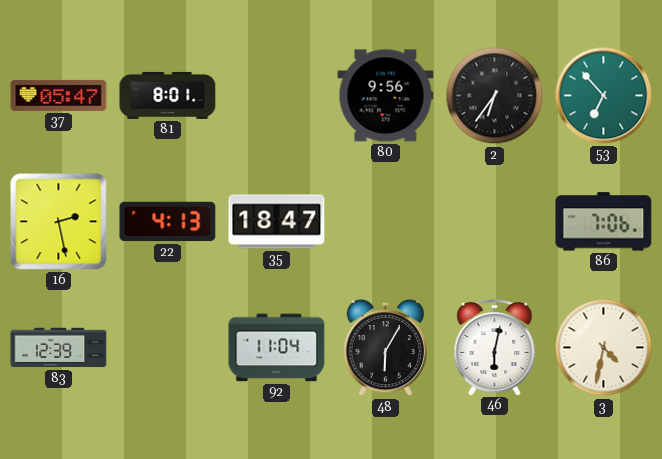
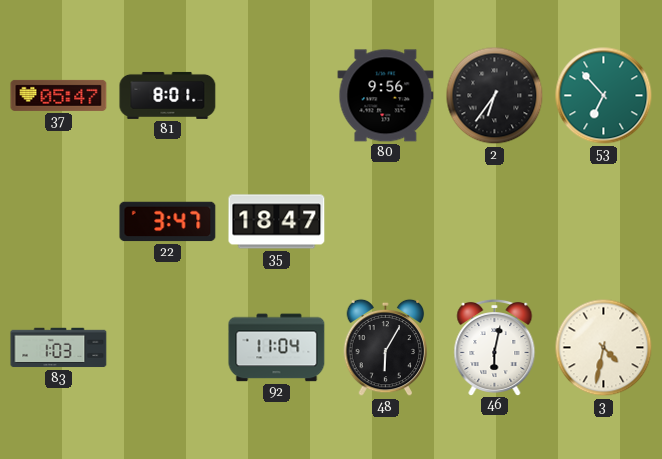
16: 2:28 -> none
22: 4:13 -> 3:47
86: 7:06 -> none
83: 12:39 -> 1:03
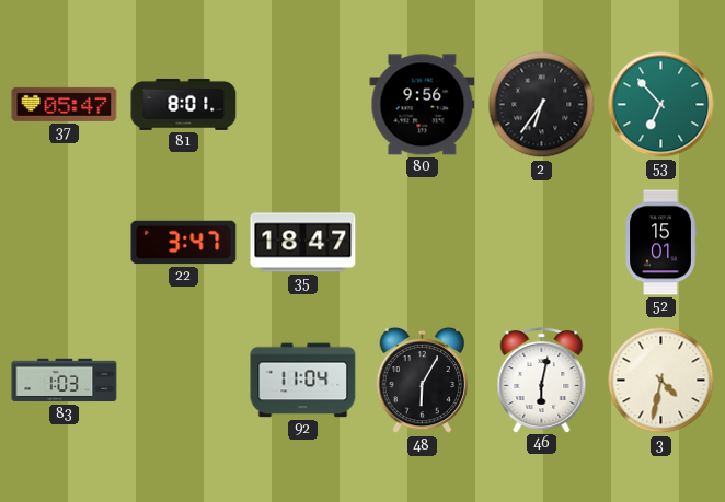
52: none -> 15:01
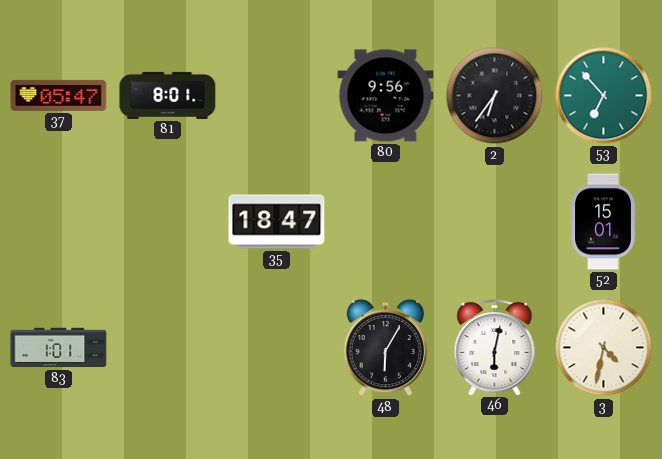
22: 3:47 -> none
83: 1:03 -> 1:01
92: 11:04 -> none
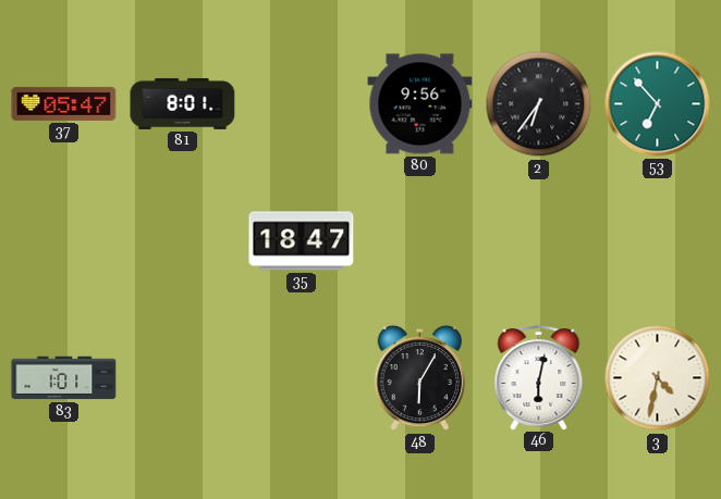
52: 15:01 -> none
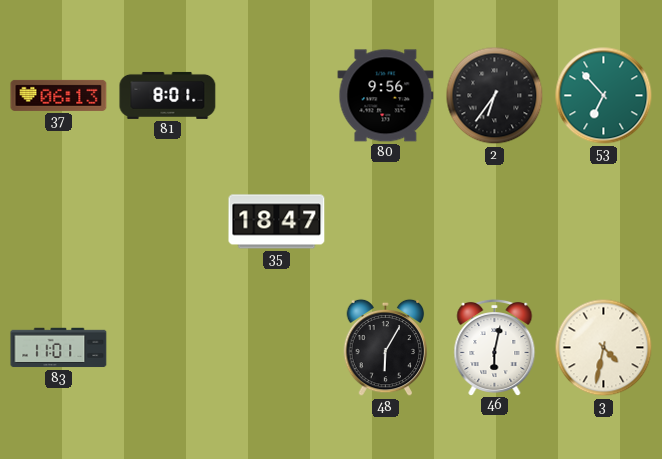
37: 05:47 -> 06:13
83: 1:01 -> 11:01
